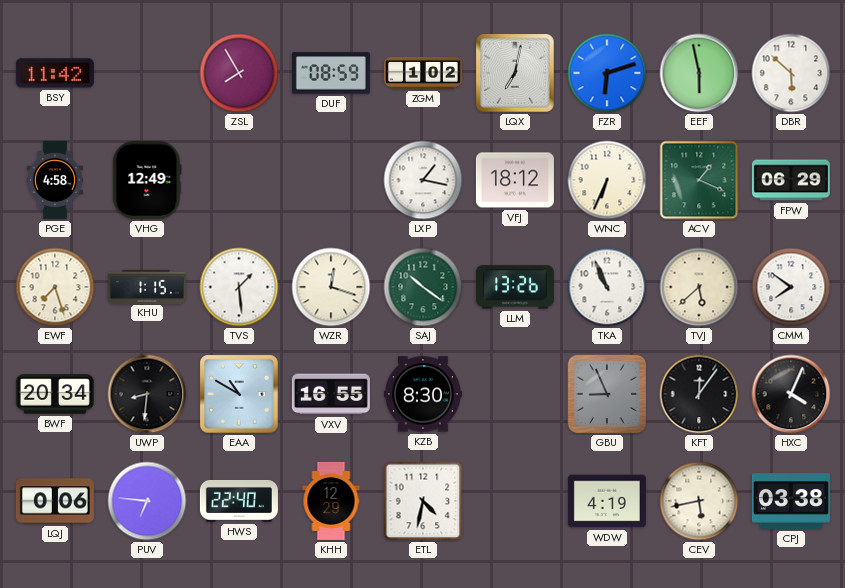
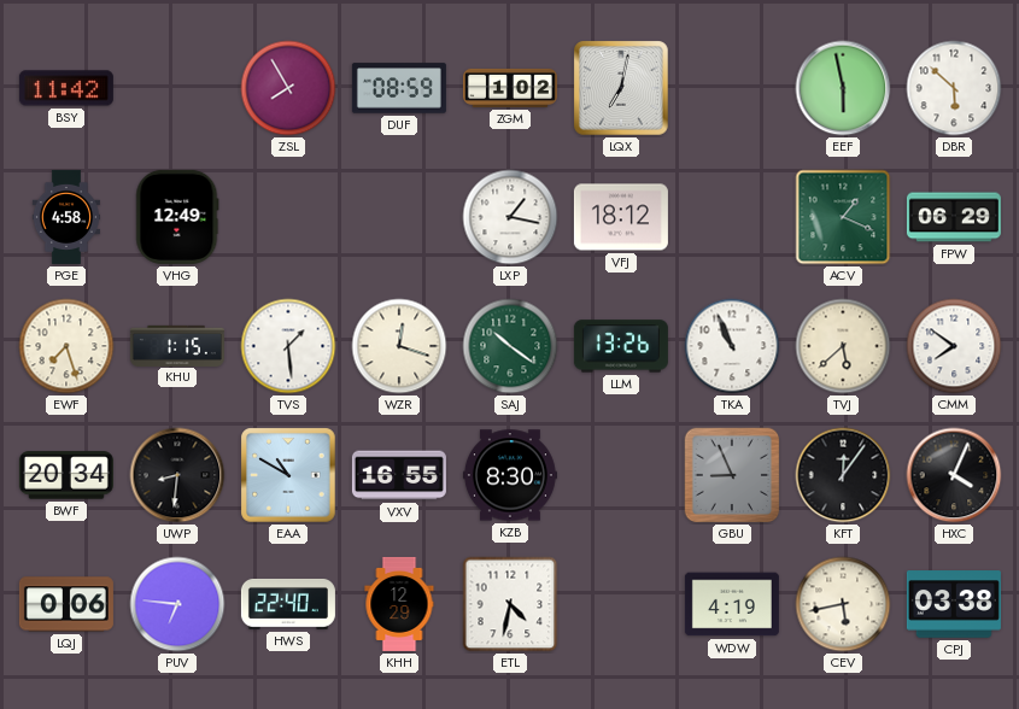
FZR: 6:12 -> none
WNC: 6:34 -> none
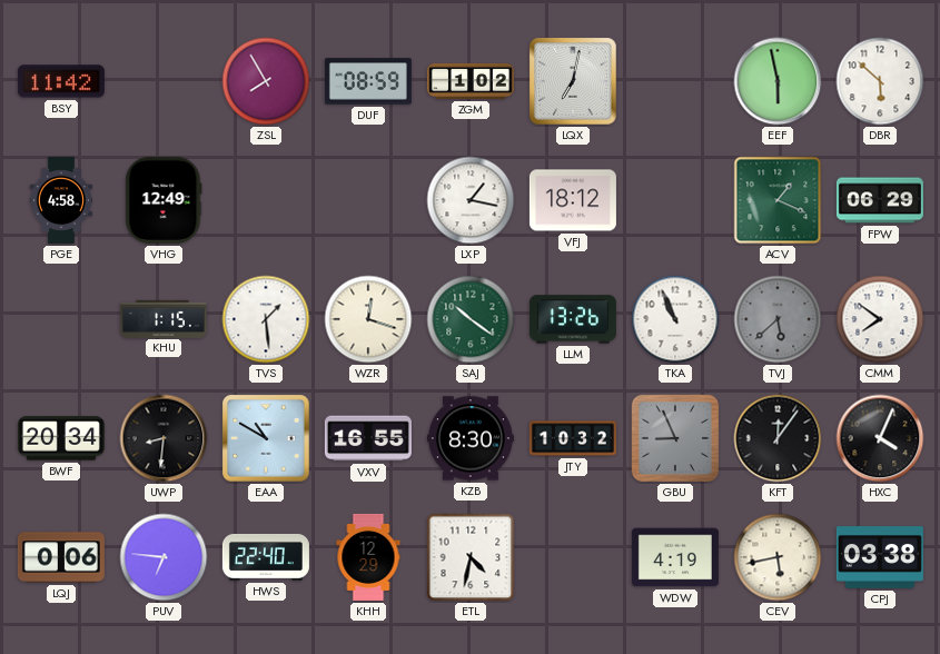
EWF: 7:27 -> none
TVJ dial: cream -> grey
JTY: none -> 10:32
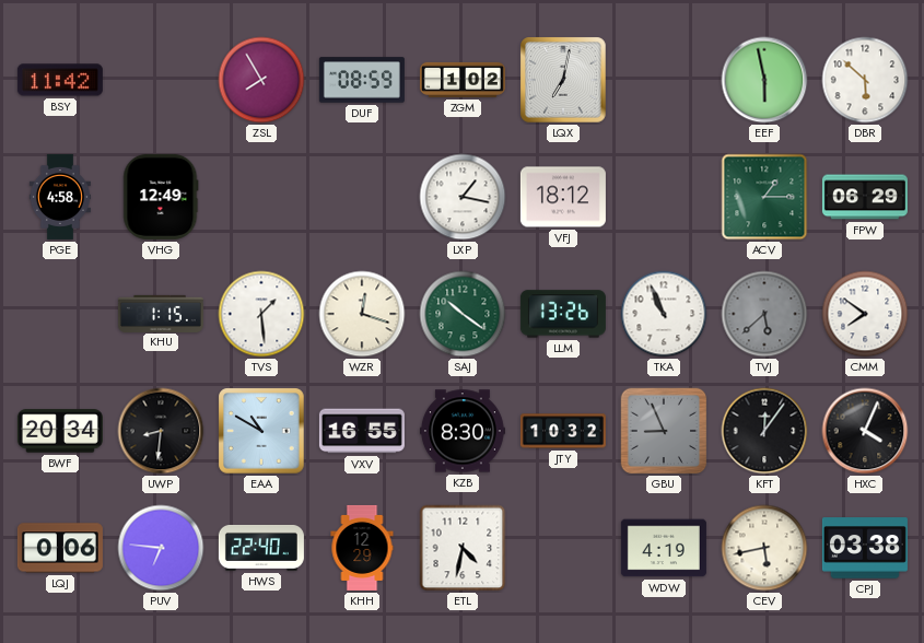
ACV: 1:19 -> 1:15
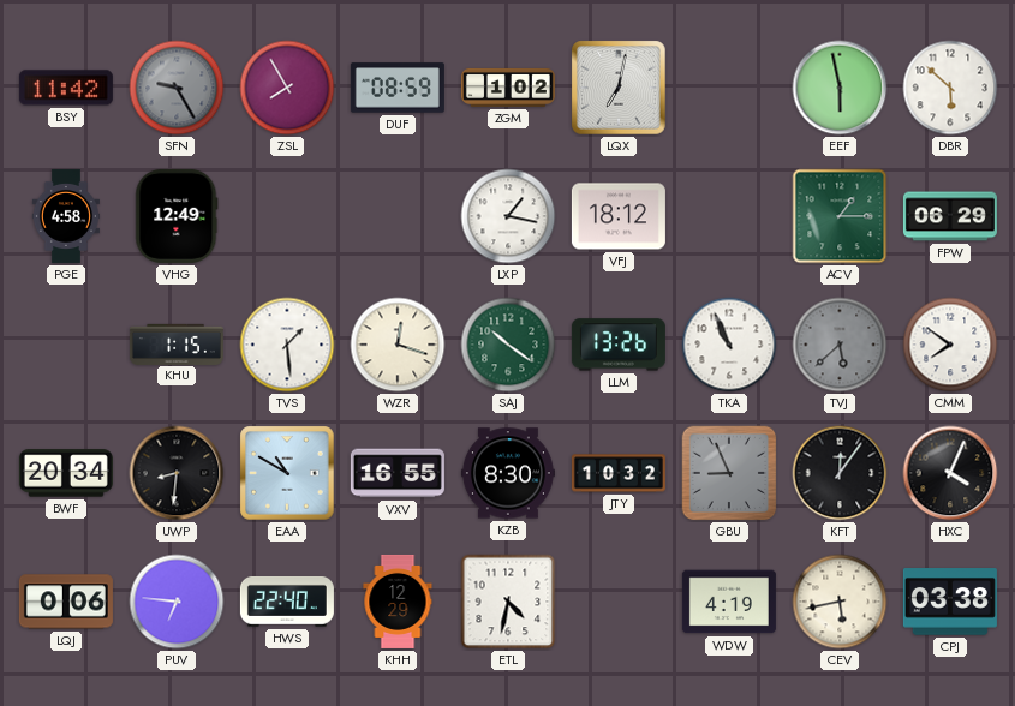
SFN: none -> 9:25
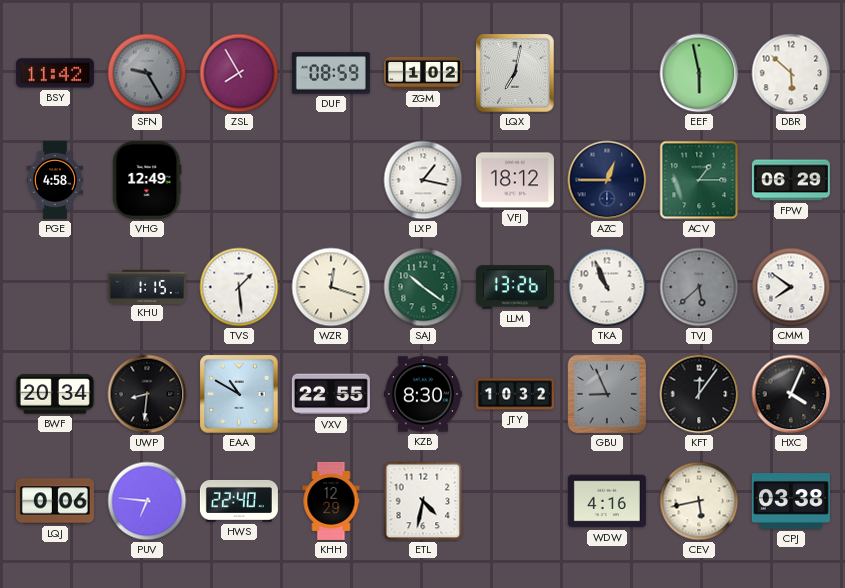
AZC: none -> 12:45
VXV: 16:55 -> 22:55
WDW: 4:19 -> 4:16
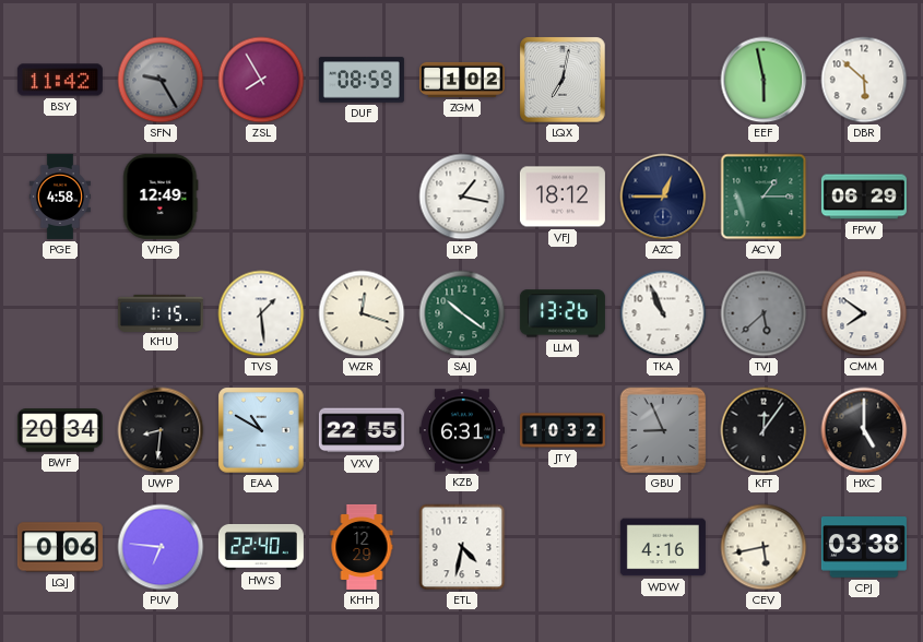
KZB: 8:30 -> 6:31
HXC: 4:04 -> 5:00
